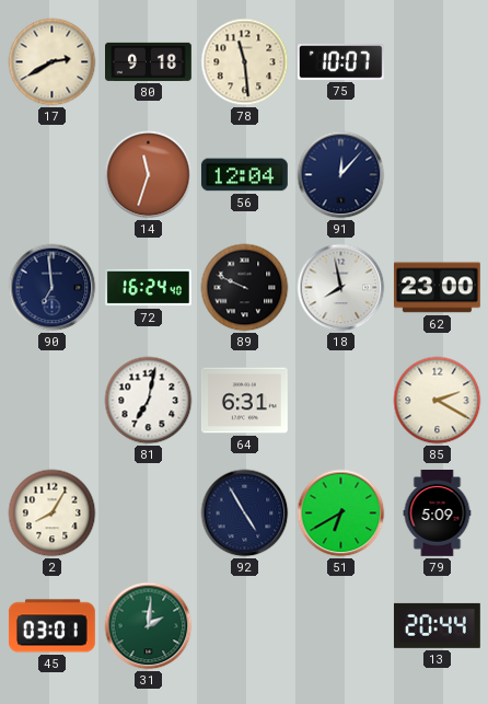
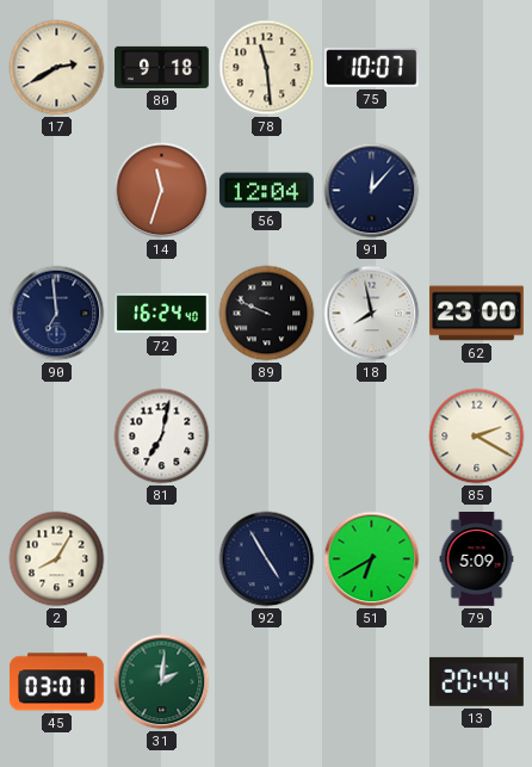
64: 6:31 -> none
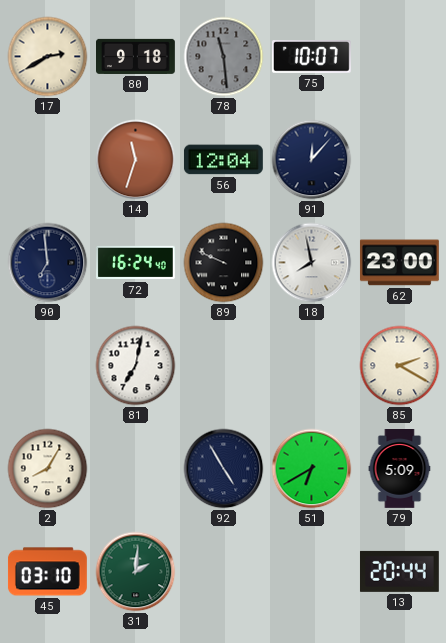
78 dial: cream -> grey
45: 03:01 -> 03:10
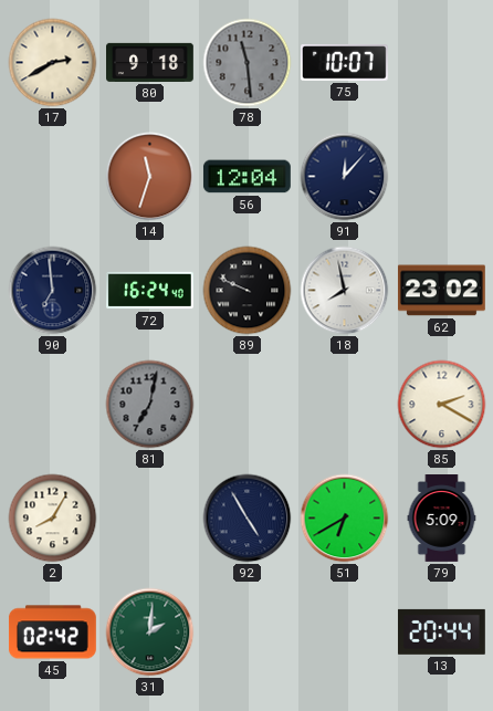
62: 23:00 -> 23:02
81 dial: white -> grey
45: 03:10 -> 02:42
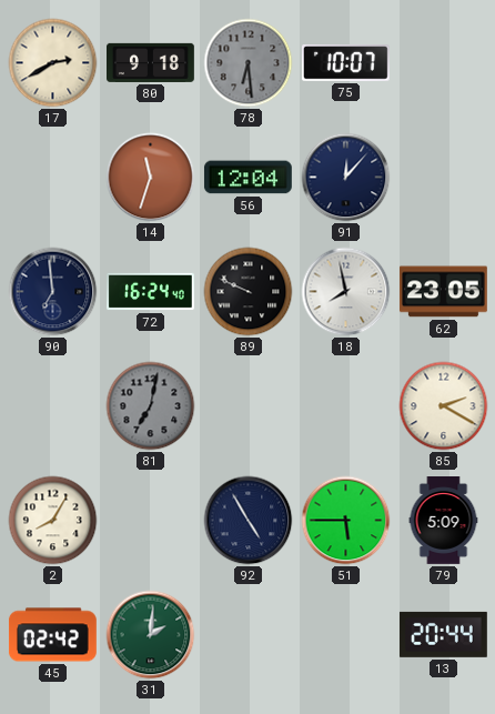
78: 11:29 -> 6:29
62: 23:02 -> 23:05
51: 6:40 -> 5:45
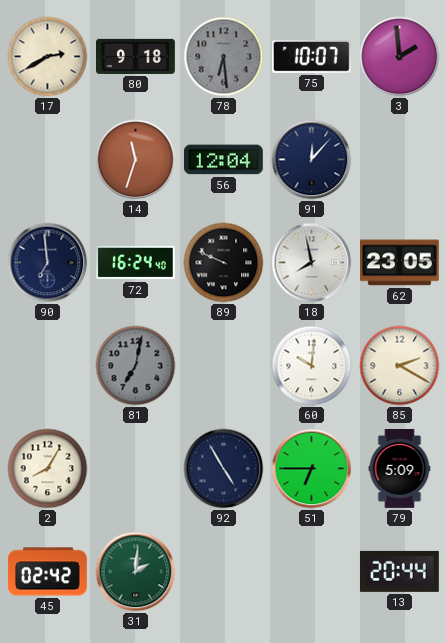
3: none -> 1:59
60: none -> 10:01
51: 5:45 -> 6:45
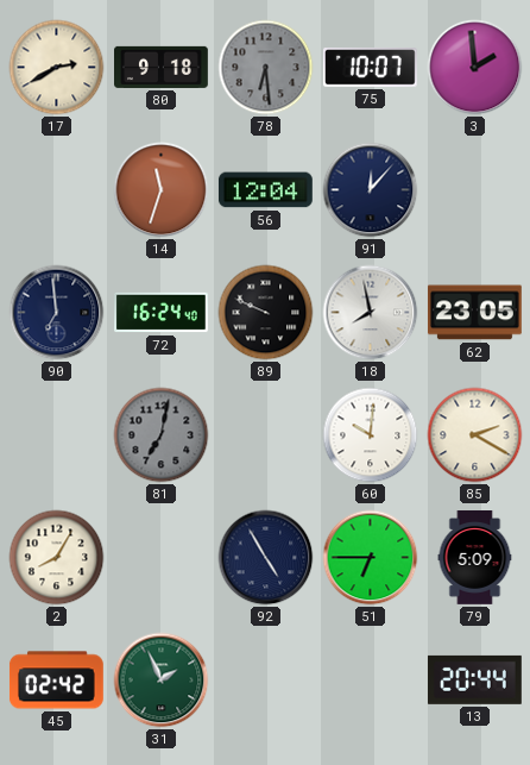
31: 2:01 -> 1:56
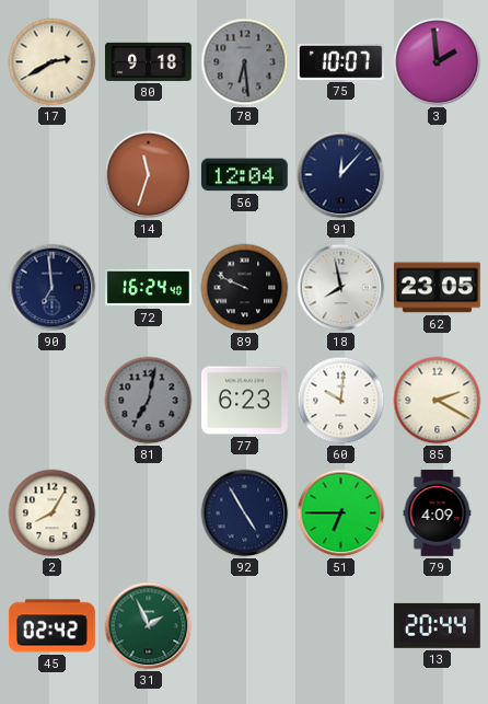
77: none -> 6:23
79: 5:09 -> 4:09
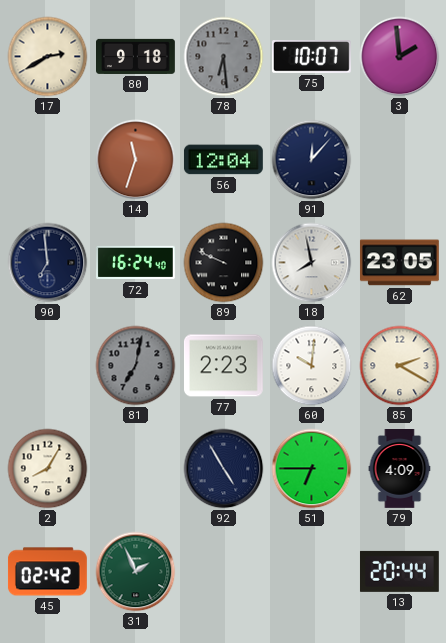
77: 6:23 -> 2:23
